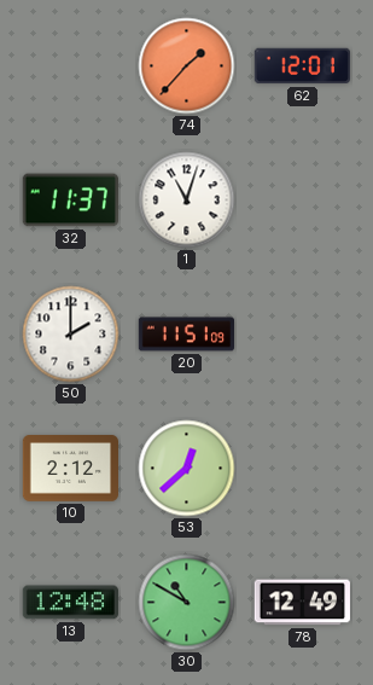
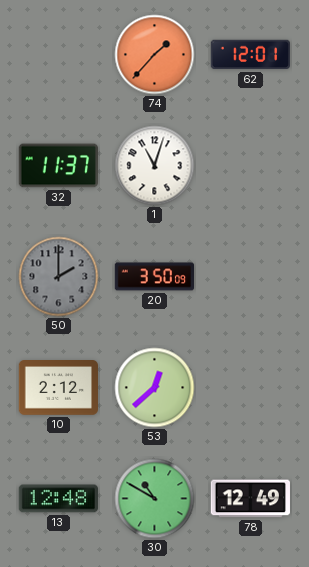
50 dial: white -> grey
20: 11:51 -> 3:50
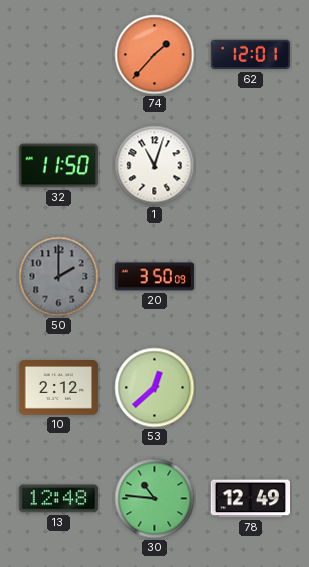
32: 11:37 -> 11:50
30: 10:50 -> 10:46
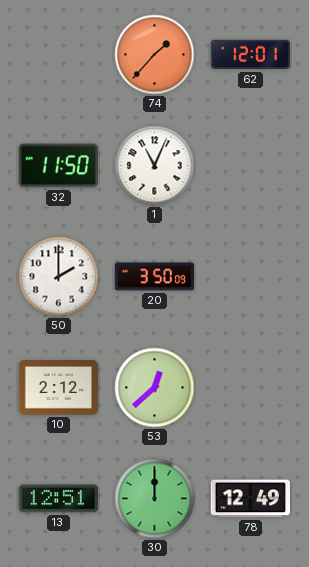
1: 11:03 -> 11:04
50 dial: grey -> white
13: 12:48 -> 12:51
30: 10:46 -> 12:00
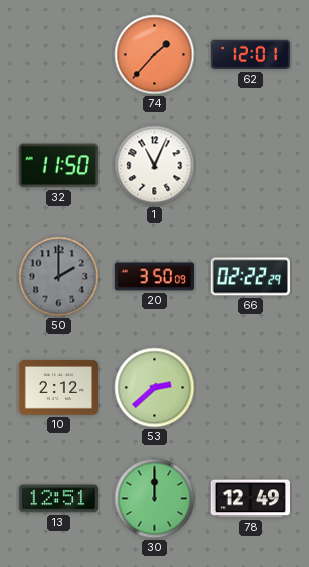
50 dial: white -> grey
66: none -> 02:22
53: 12:38 -> 2:38
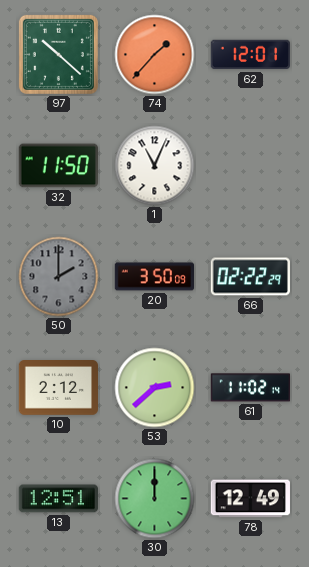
97: none -> 10:22
61: none -> 11:02
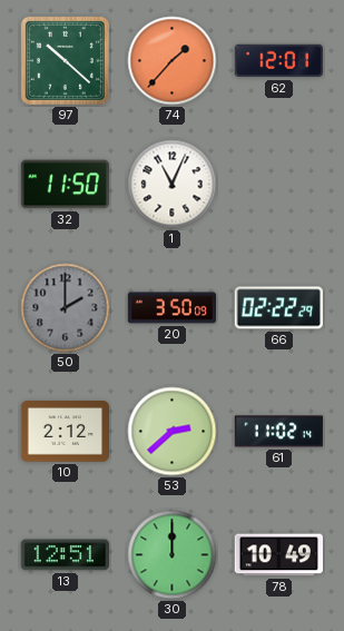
78: 12:49 -> 10:49
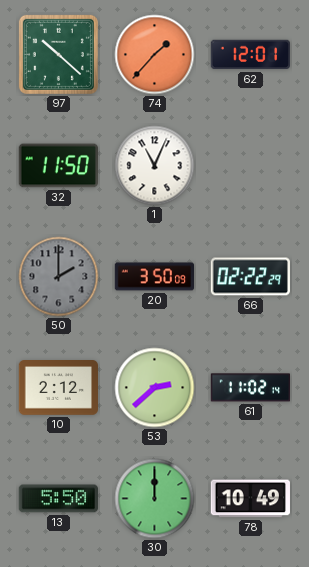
13: 12:51 -> 5:50
